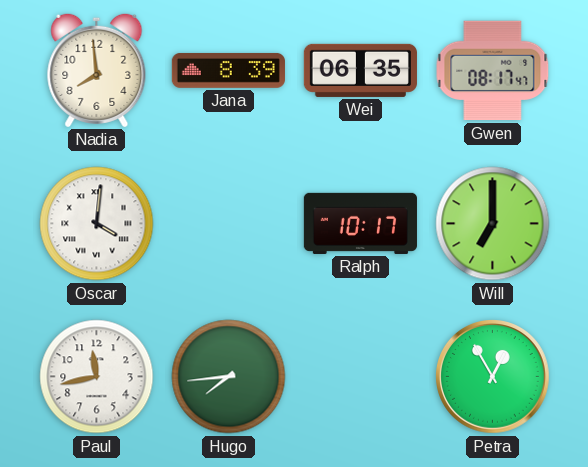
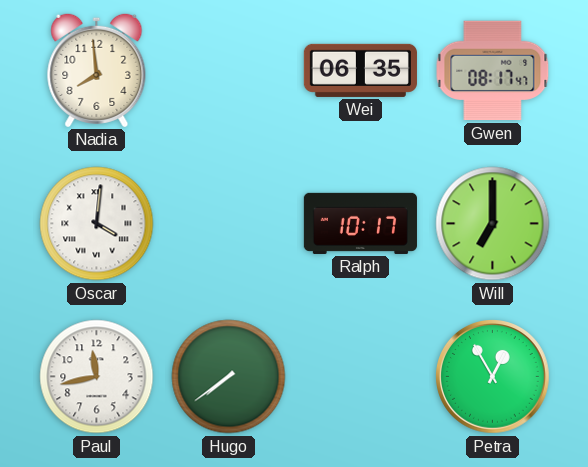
Jana: 8:39 -> none
Hugo: 7:44 -> 7:39
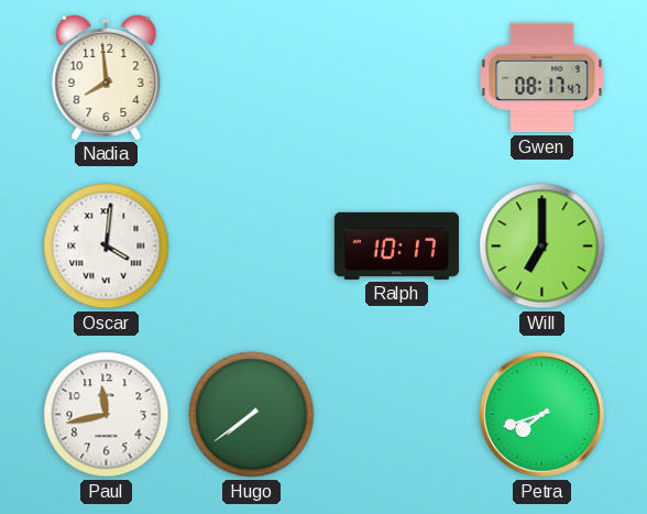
Wei: 06:35 -> none
Petra: 12:55 -> 7:42
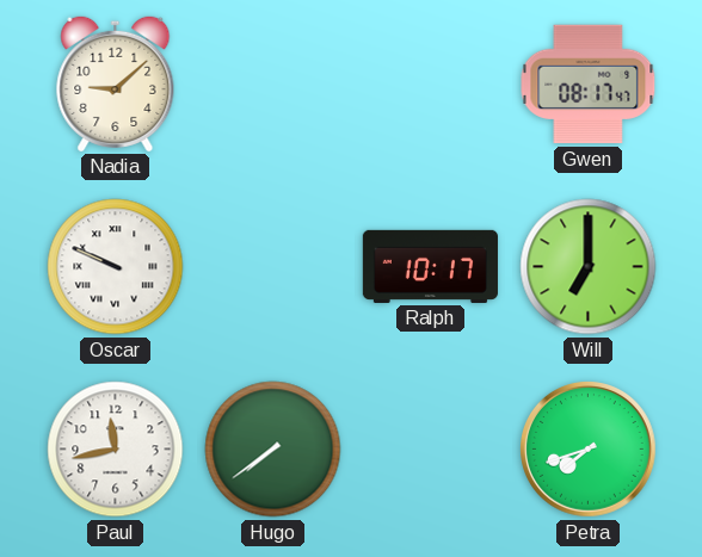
Nadia: 7:59 -> 9:08
Oscar: 4:01 -> 9:49
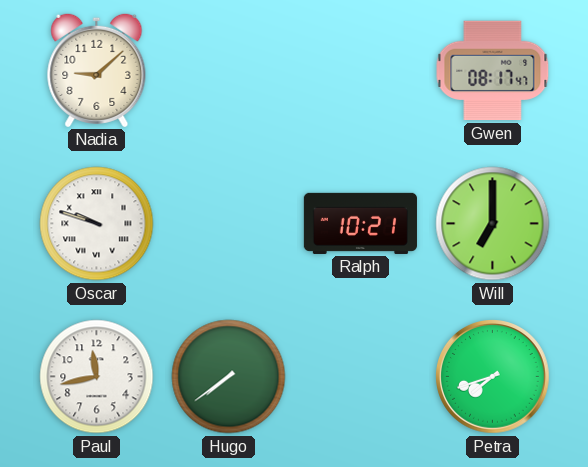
Oscar: 9:49 -> 9:48
Ralph: 10:17 -> 10:21
